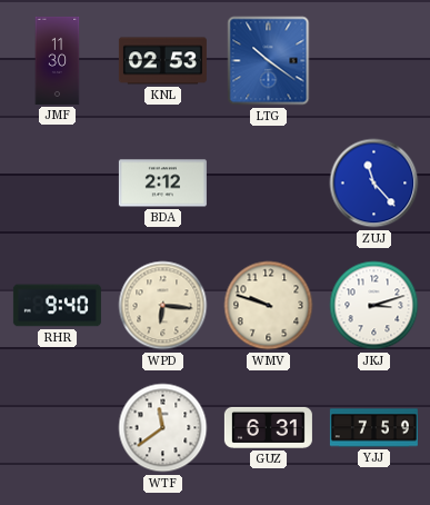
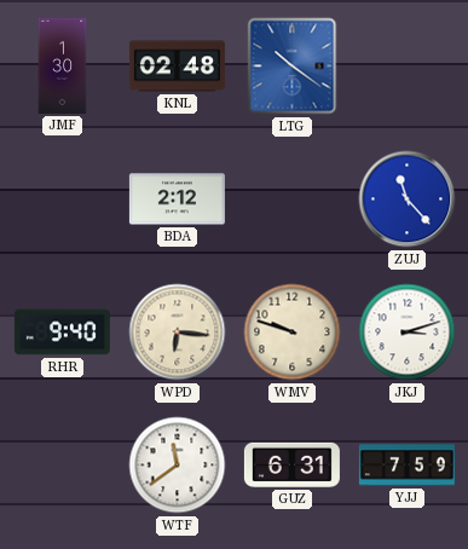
JMF: 11:30 -> 1:30
KNL: 02:53 -> 02:48
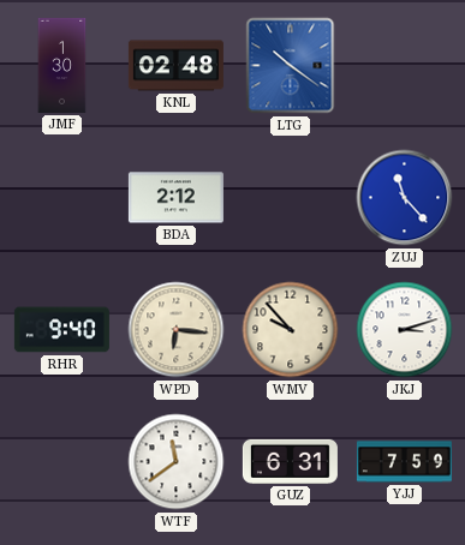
WMV: 9:48 -> 9:53
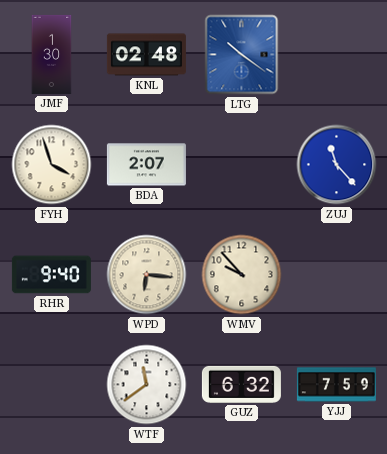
FYH: none -> 3:57
BDA: 2:12 -> 2:07
JKJ: 3:12 -> none
GUZ: 6:31 -> 6:32
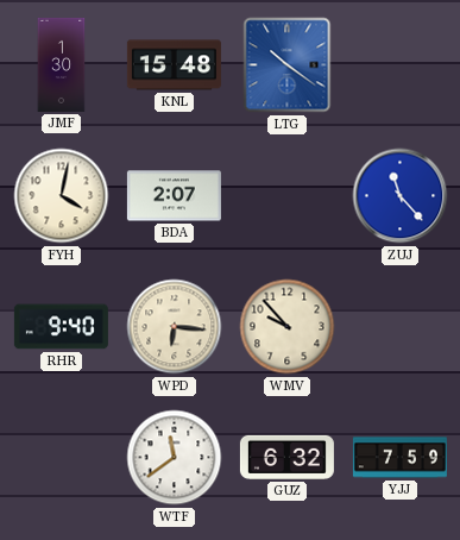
KNL: 02:48 -> 15:48
FYH: 3:57 -> 4:02
